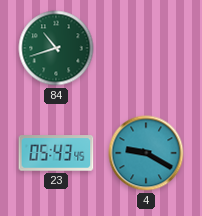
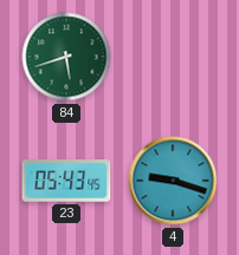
84: 10:42 -> 5:42
4: 9:20 -> 9:18
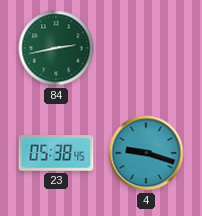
84: 5:42 -> 2:43
23: 05:43 -> 05:38
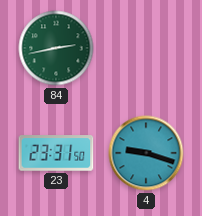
23: 05:38 -> 23:31
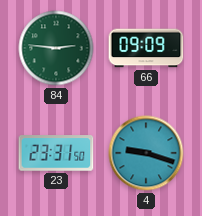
84: 2:43 -> 2:46
66: none -> 09:09
